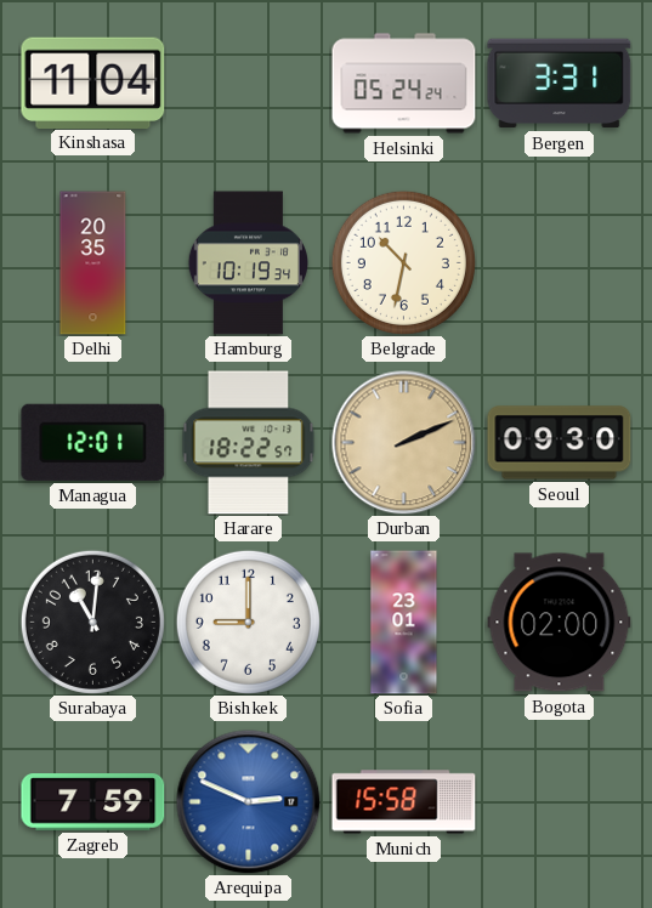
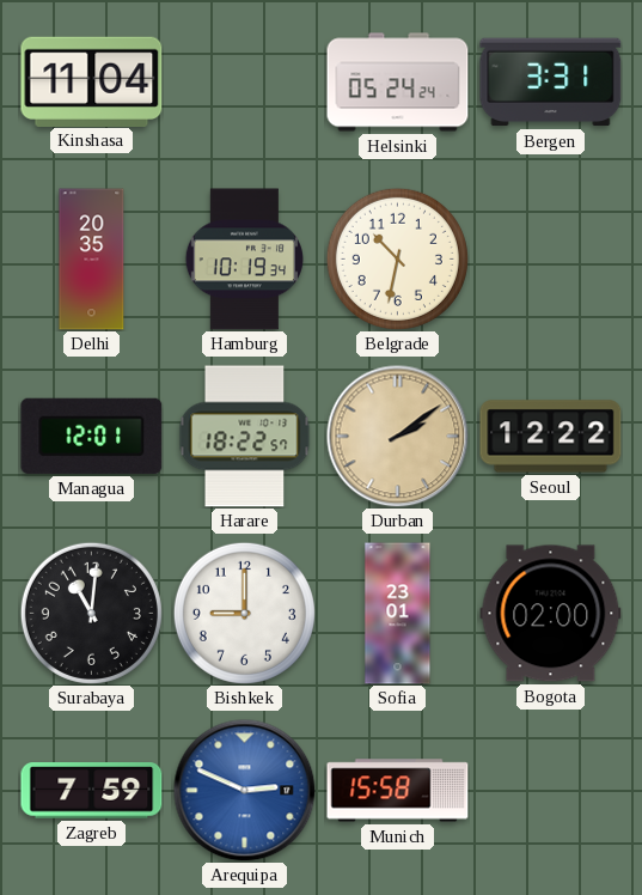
Durban: 2:11 -> 2:09
Seoul: 09:30 -> 12:22
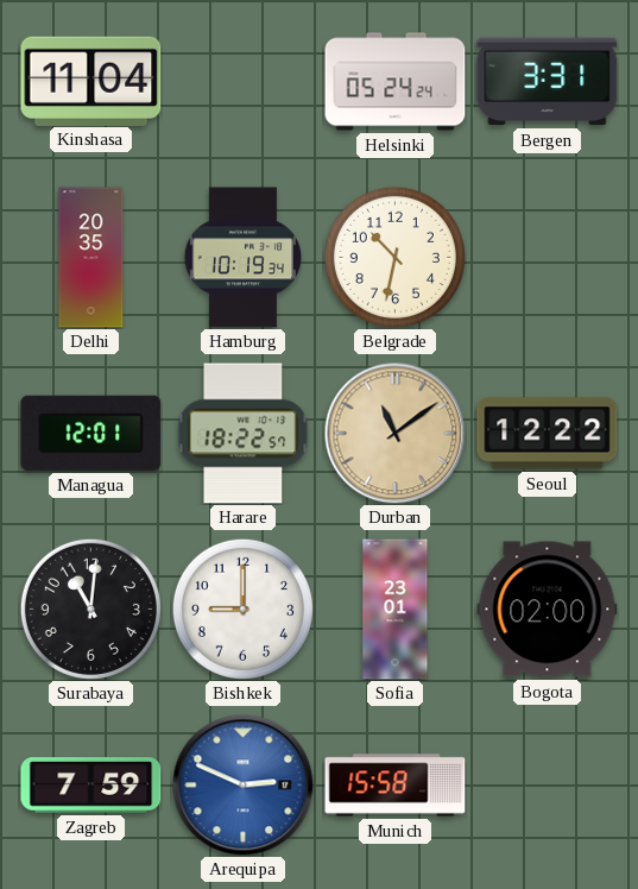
Durban: 2:09 -> 11:09
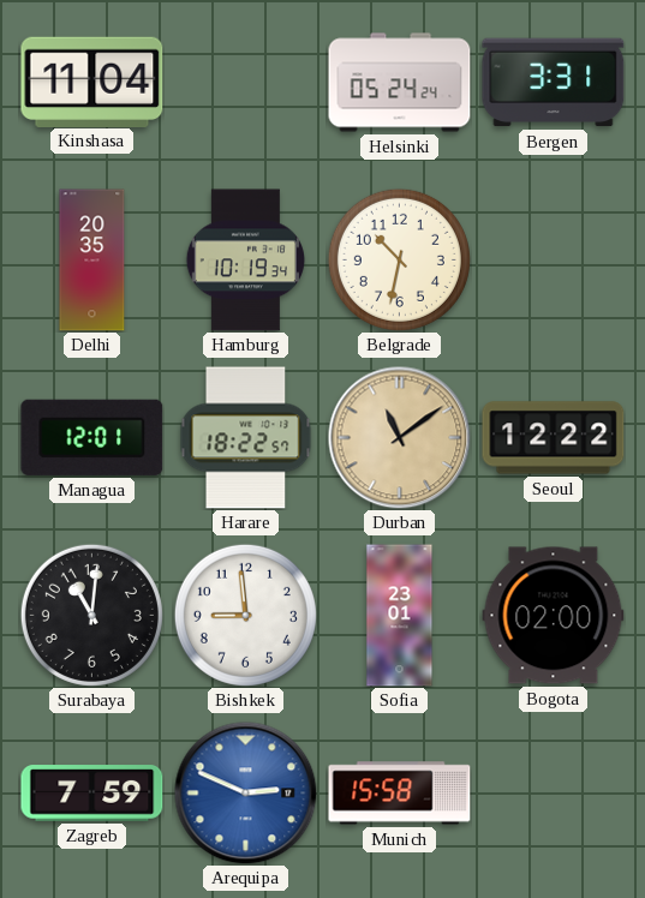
Bishkek: 9:00 -> 8:59
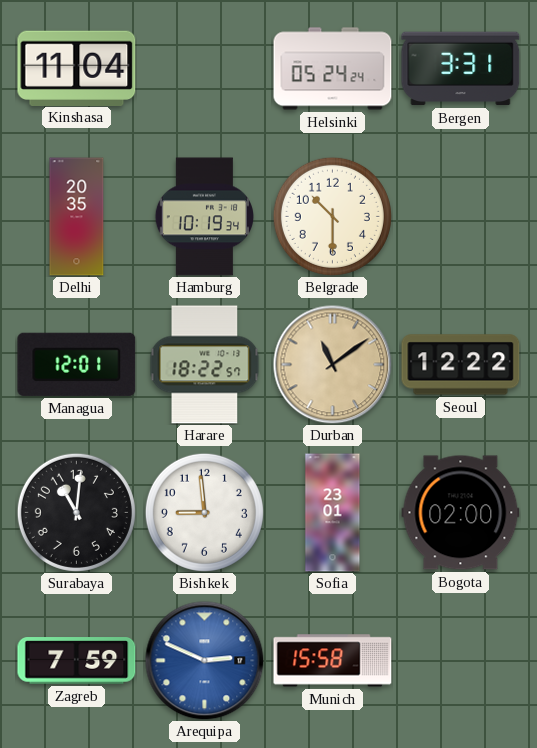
Belgrade: 10:32 -> 10:30
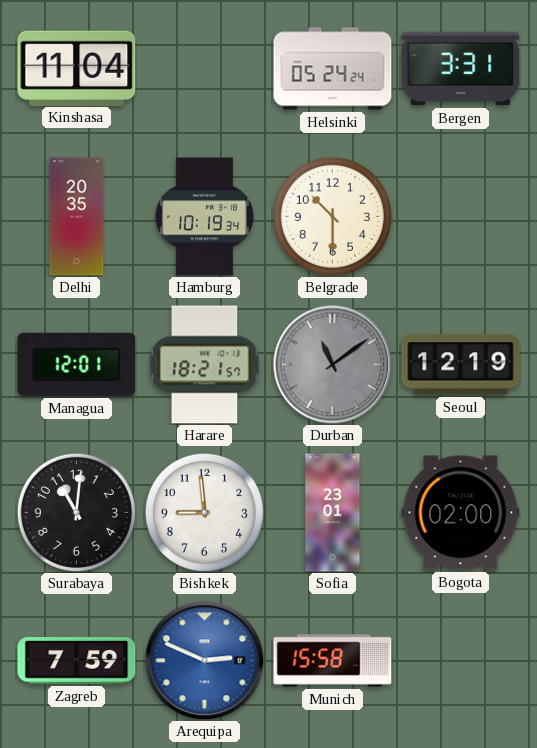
Harare: 18:22 -> 18:21
Durban dial: champagne -> grey
Seoul: 12:22 -> 12:19
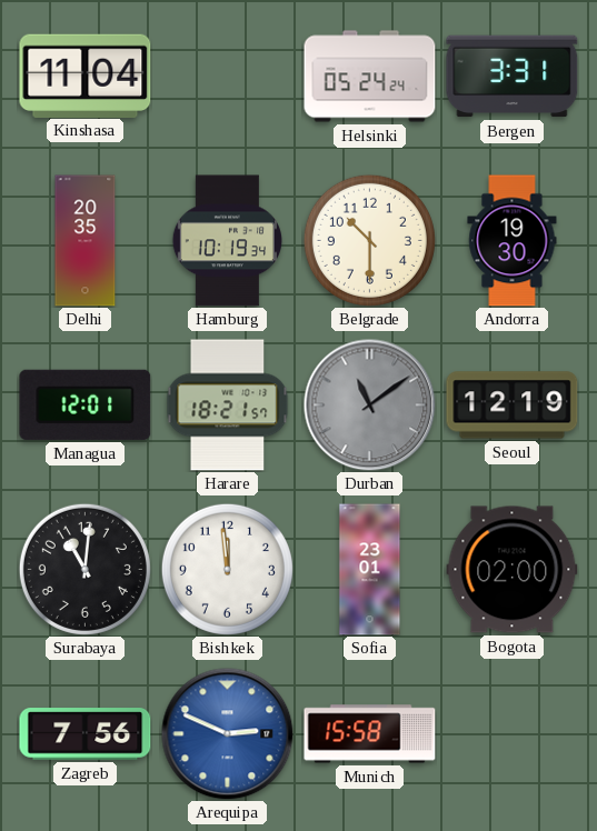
Andorra: none -> 19:30
Bishkek: 8:59 -> 11:59
Zagreb: 7:59 -> 7:56
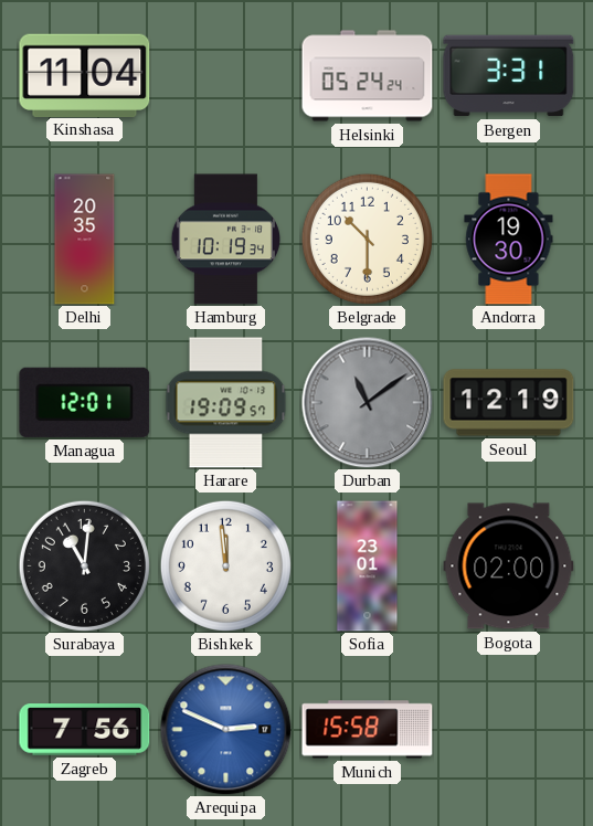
Harare: 18:21 -> 19:09
